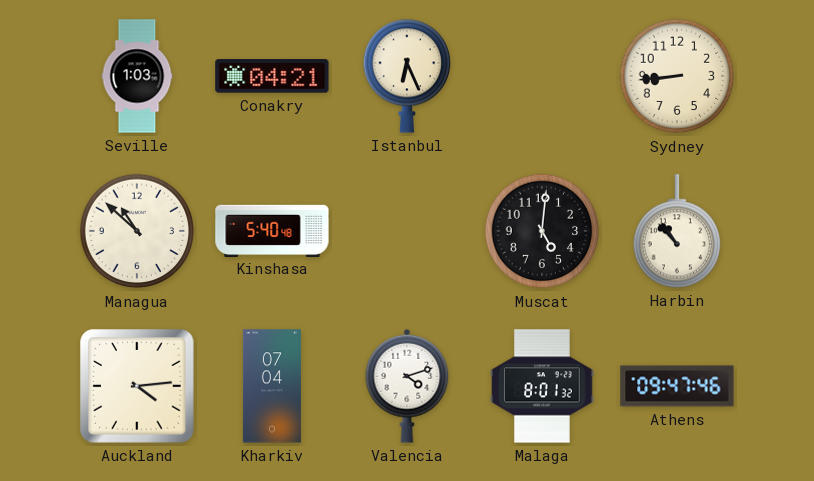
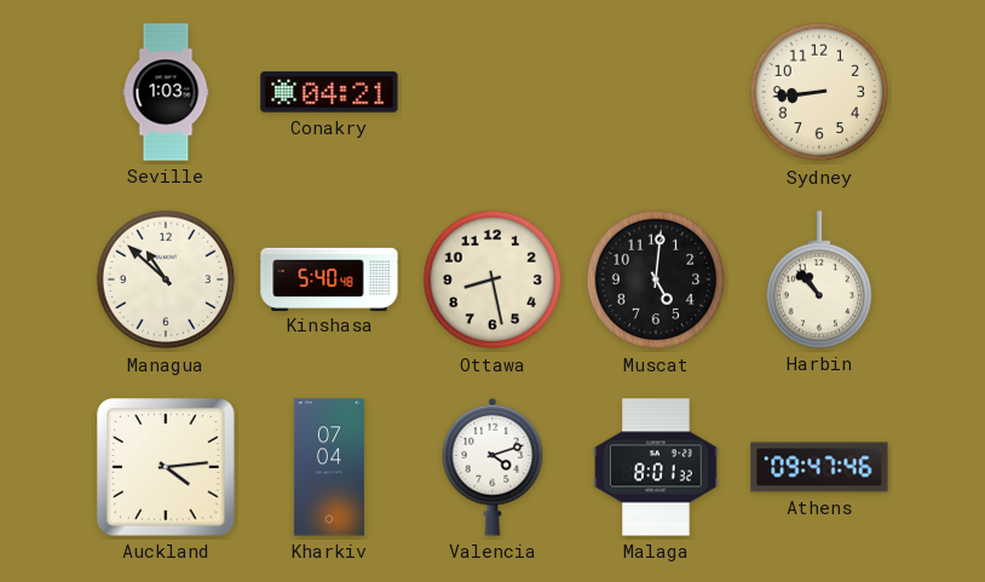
Istanbul: 6:26 -> none
Ottawa: none -> 8:28
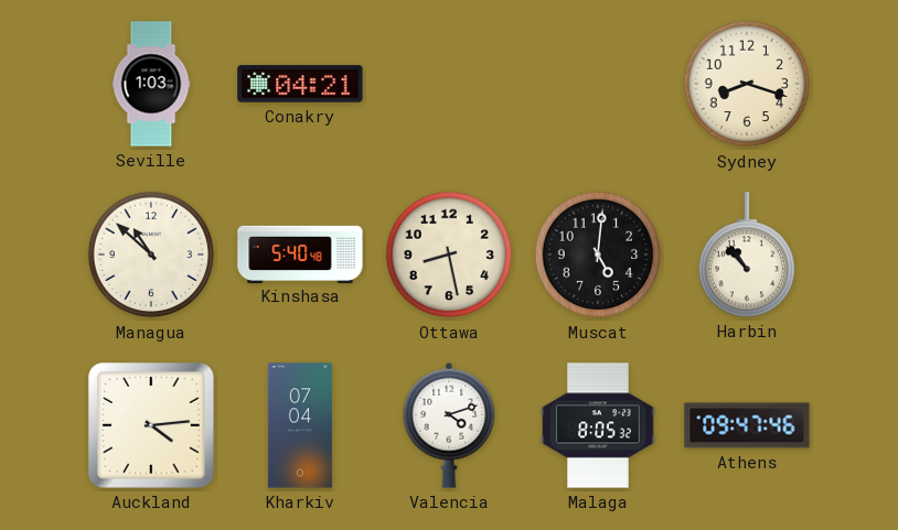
Sydney: 8:44 -> 8:18
Malaga: 8:01 -> 8:05
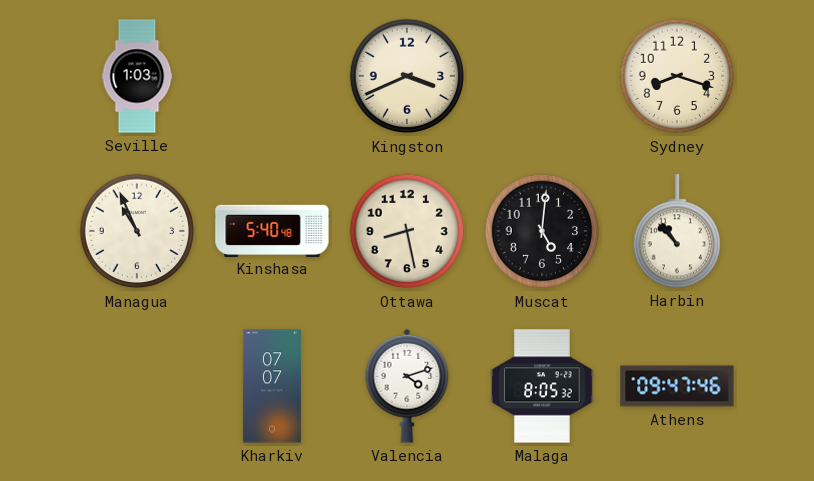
Conakry: 04:21 -> none
Kingston: none -> 3:41
Managua: 10:52 -> 10:56
Auckland: 4:14 -> none
Kharkiv: 07:04 -> 07:07
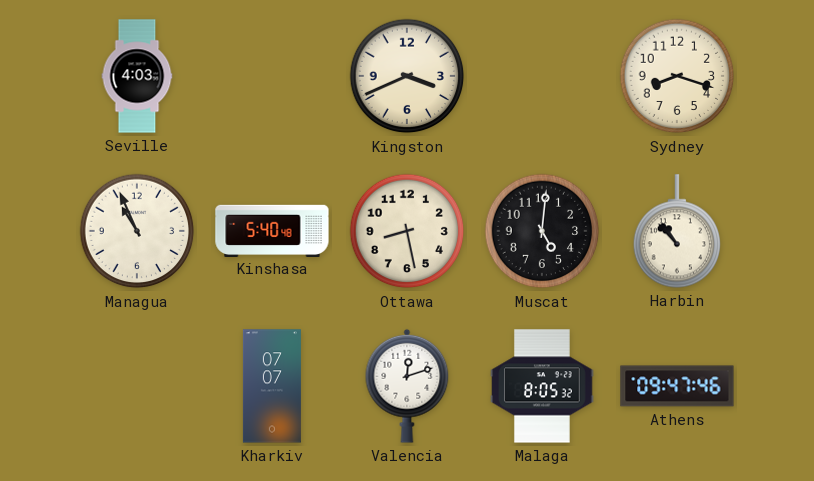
Seville: 1:03 -> 4:03
Valencia: 4:12 -> 12:12
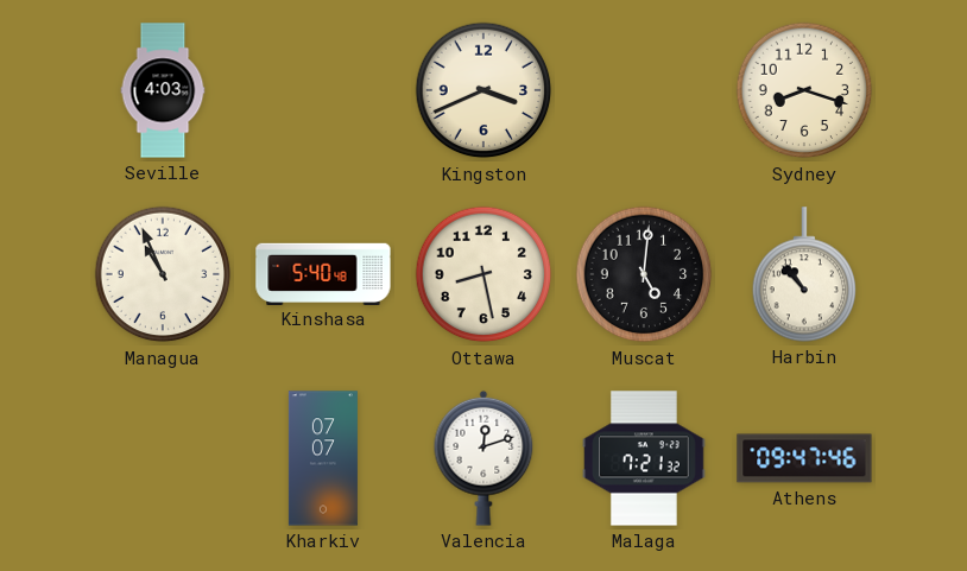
Malaga: 8:05 -> 7:21
